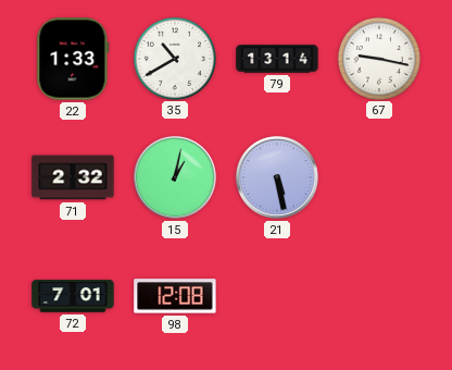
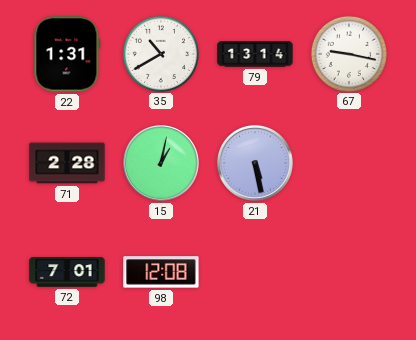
22: 1:33 -> 1:31
71: 2:32 -> 2:28
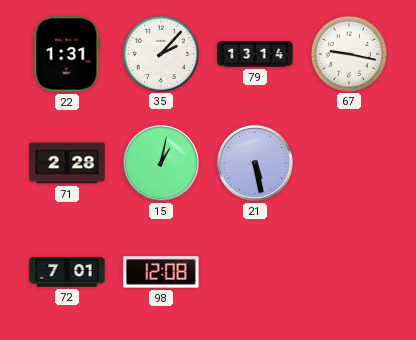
35: 10:40 -> 2:07
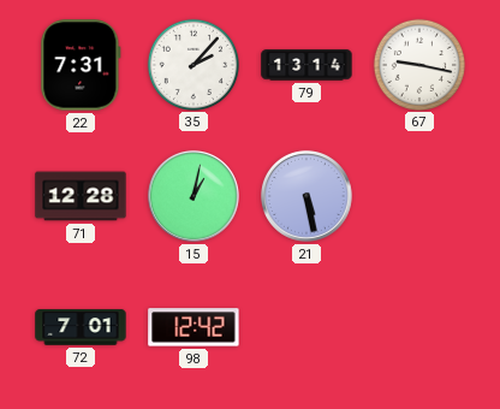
22: 1:31 -> 7:31
71: 2:28 -> 12:28
98: 12:08 -> 12:42
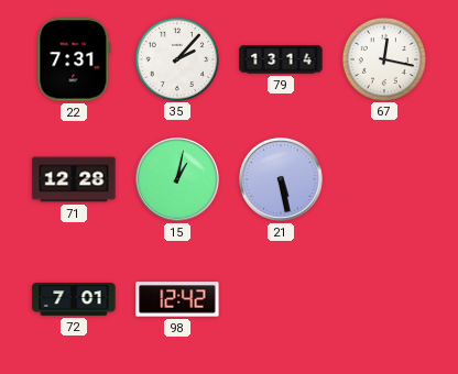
67: 9:17 -> 12:17
